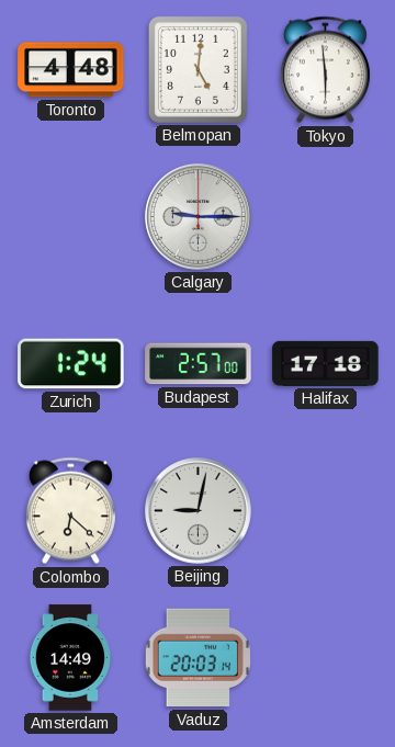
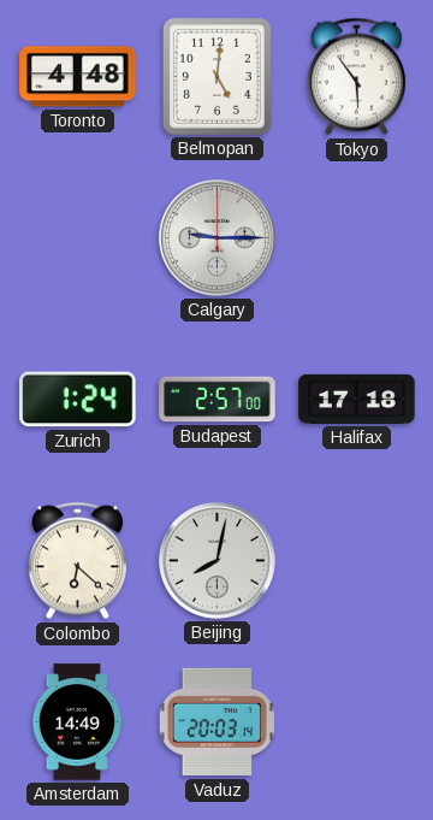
Tokyo: 5:59 -> 5:54
Beijing: 9:02 -> 8:02
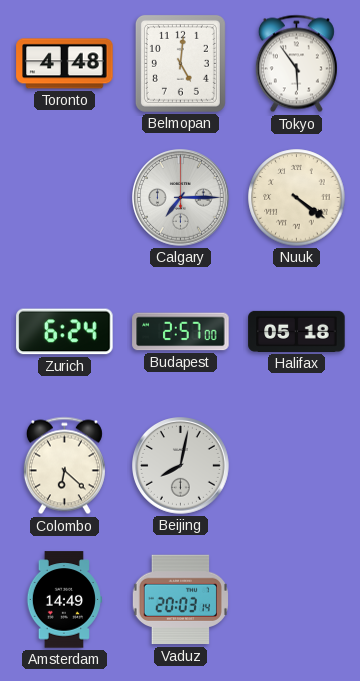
Calgary: 9:15 -> 7:15
Nuuk: none -> 4:21
Zurich: 1:24 -> 6:24
Halifax: 17:18 -> 05:18
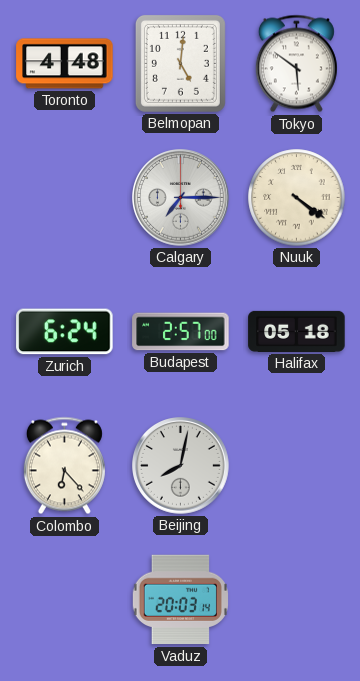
Tokyo: 5:54 -> 5:51
Colombo: 6:22 -> 6:23
Amsterdam: 14:49 -> none
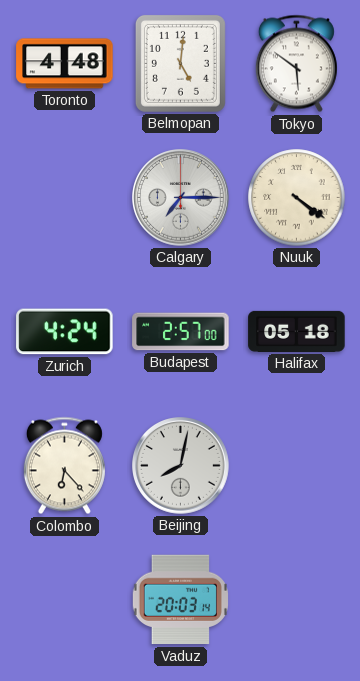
Zurich: 6:24 -> 4:24
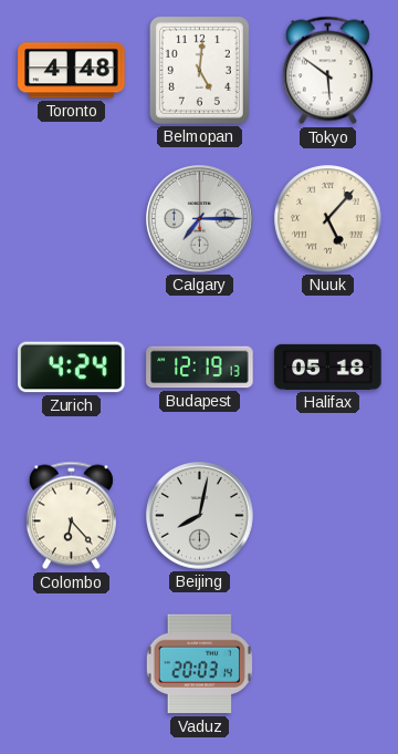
Nuuk: 4:21 -> 5:07
Budapest: 2:57 -> 12:19
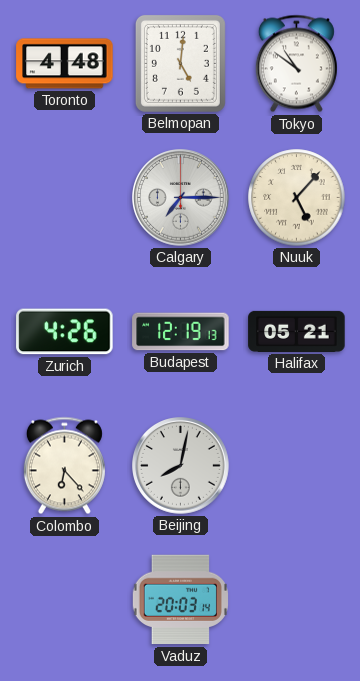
Tokyo: 5:51 -> 10:51
Zurich: 4:24 -> 4:26
Halifax: 05:18 -> 05:21
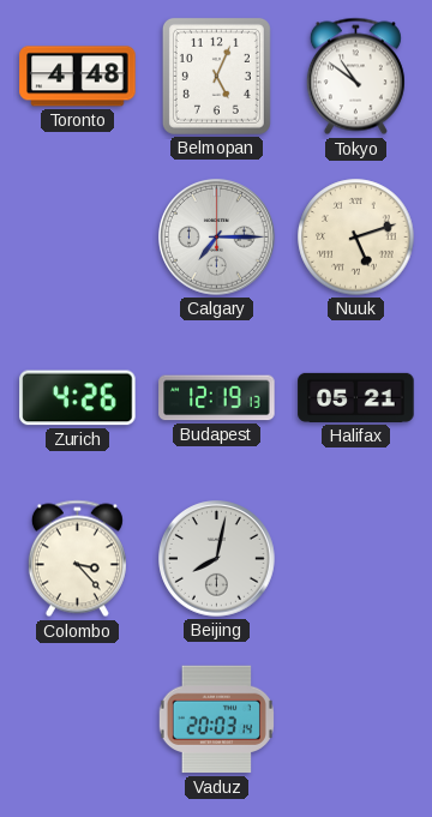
Belmopan: 5:01 -> 5:04
Nuuk: 5:07 -> 5:12
Colombo: 6:23 -> 3:23
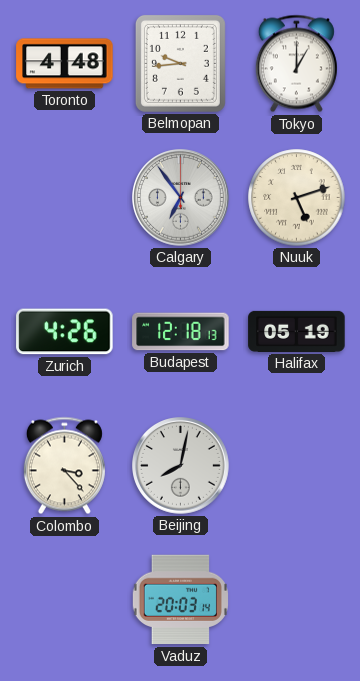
Belmopan: 5:04 -> 9:44
Tokyo: 10:51 -> 1:00
Calgary: 7:15 -> 6:54
Budapest: 12:19 -> 12:18
Halifax: 05:21 -> 05:19
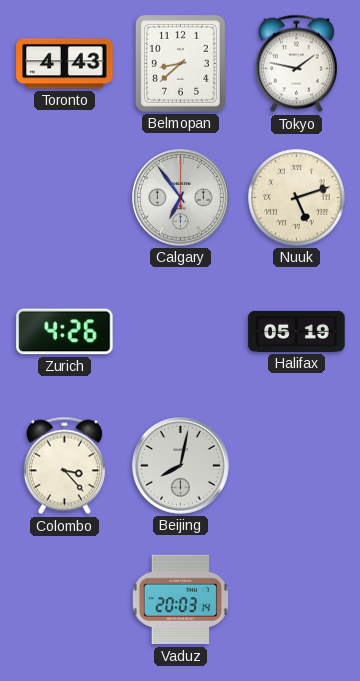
Toronto: 4:48 -> 4:43
Belmopan: 9:44 -> 8:38
Tokyo: 1:00 -> 1:47
Budapest: 12:18 -> none
